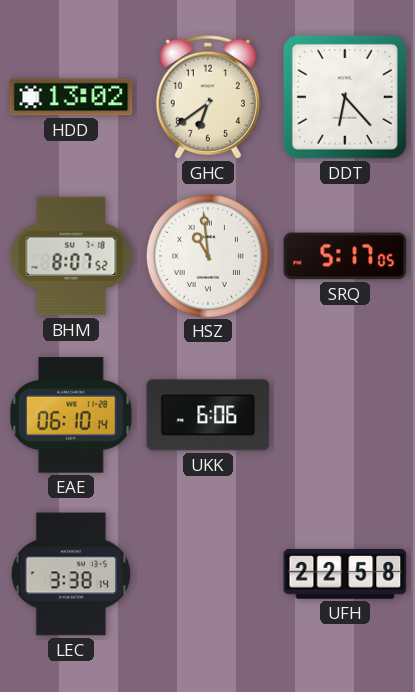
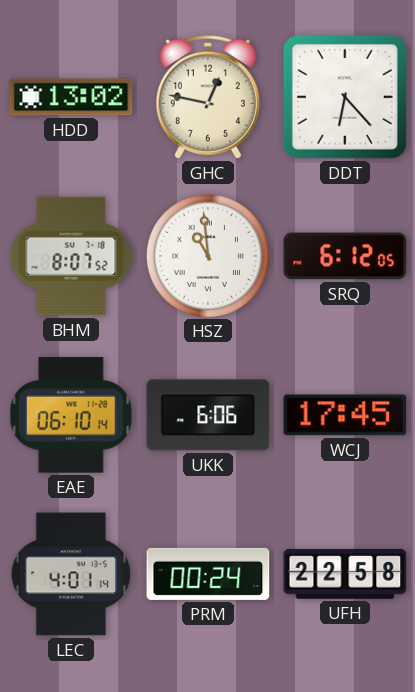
GHC: 6:39 -> 12:47
SRQ: 5:17 -> 6:12
WCJ: none -> 17:45
LEC: 3:38 -> 4:01
PRM: none -> 00:24
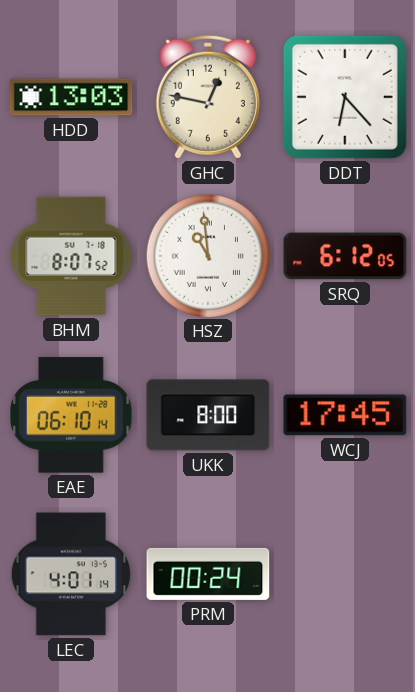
HDD: 13:02 -> 13:03
UKK: 6:06 -> 8:00
UFH: 22:58 -> none
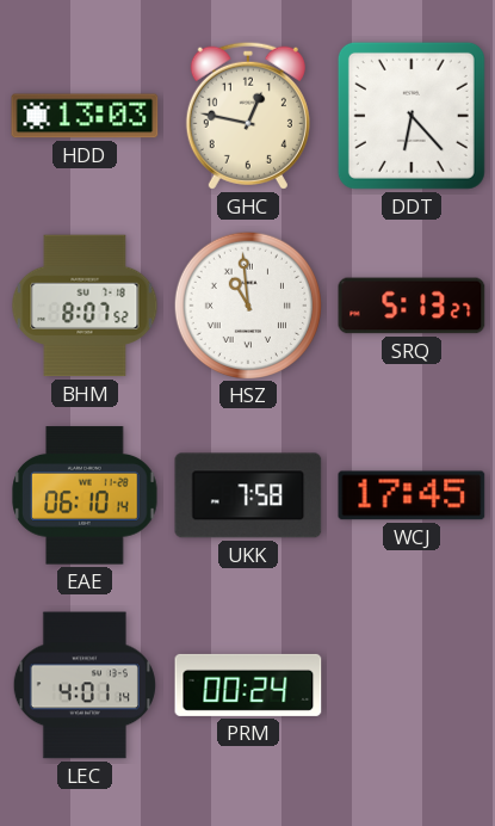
SRQ: 6:12 -> 5:13
UKK: 8:00 -> 7:58
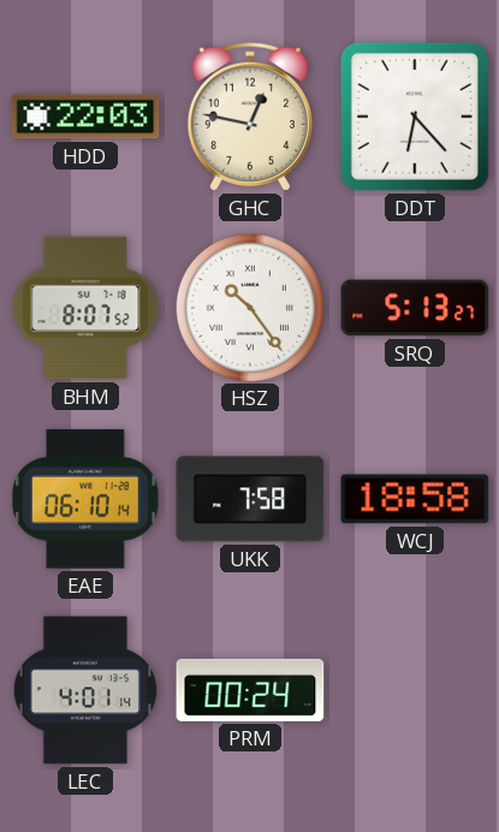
HDD: 13:03 -> 22:03
HSZ: 10:59 -> 10:24
WCJ: 17:45 -> 18:58
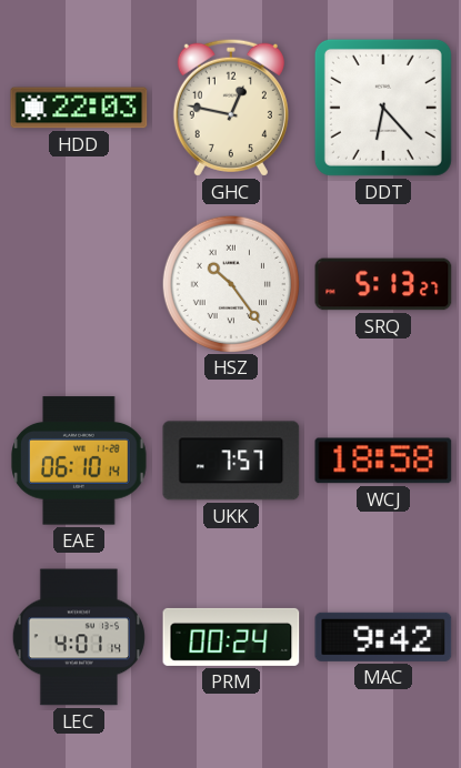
BHM: 8:07 -> none
UKK: 7:58 -> 7:57
MAC: none -> 9:42
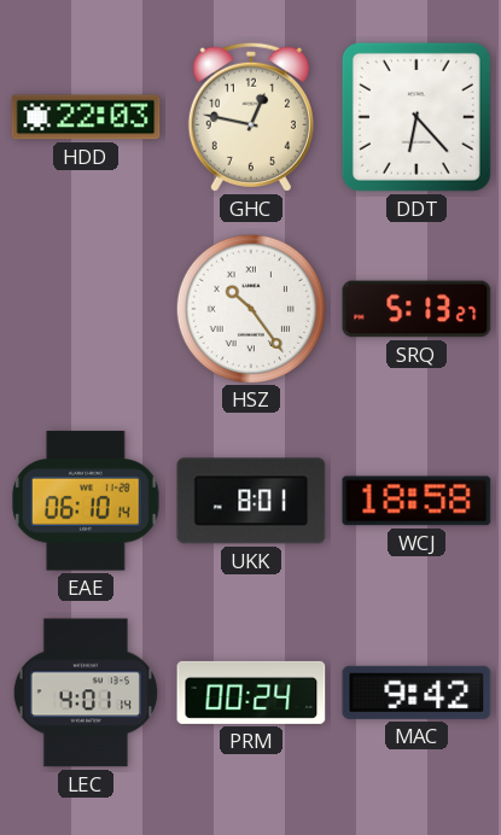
UKK: 7:57 -> 8:01
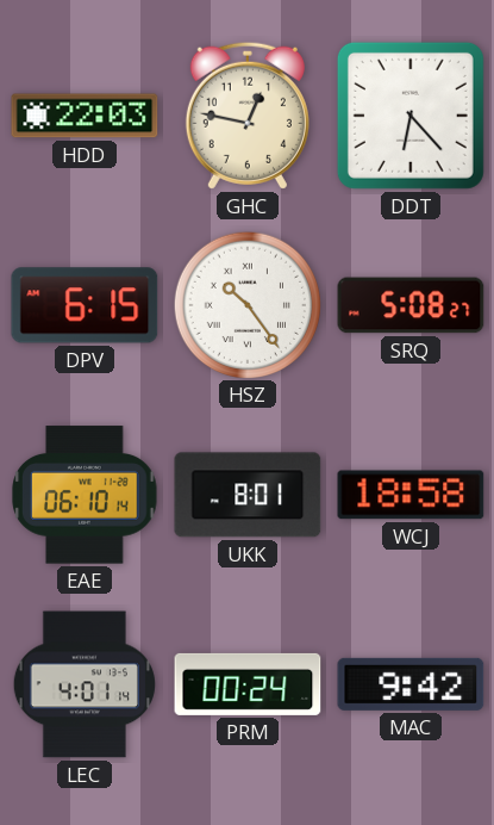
DPV: none -> 6:15
SRQ: 5:13 -> 5:08
